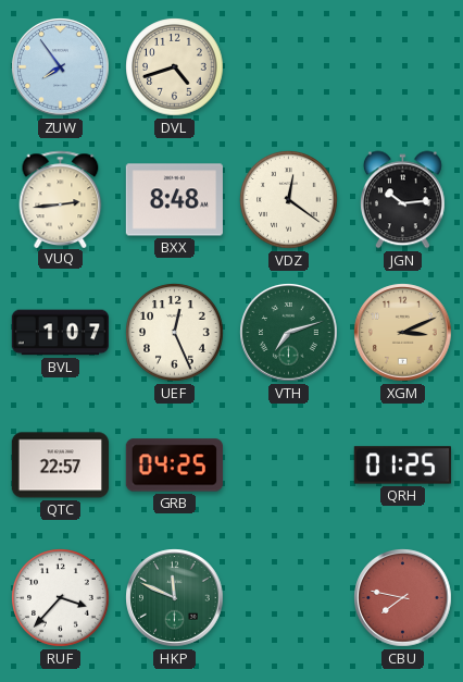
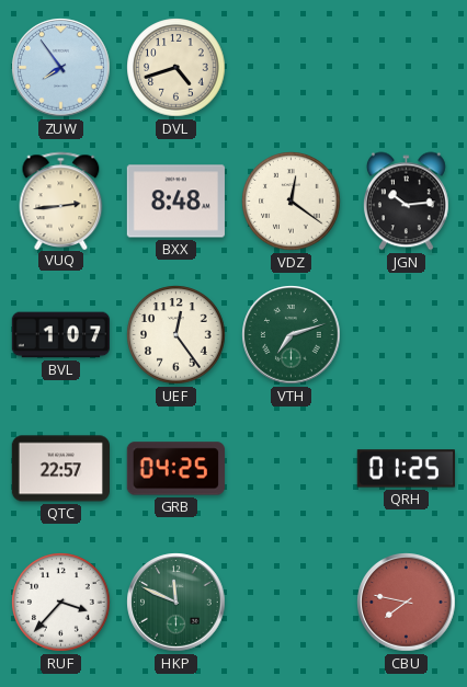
UEF: 12:26 -> 12:24
XGM: 3:11 -> none
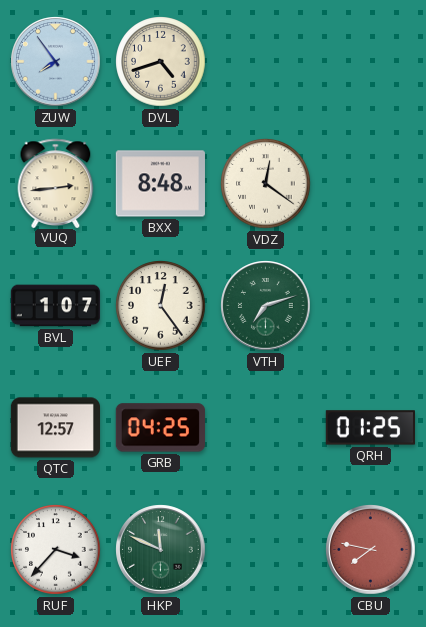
JGN: 10:14 -> none
QTC: 22:57 -> 12:57
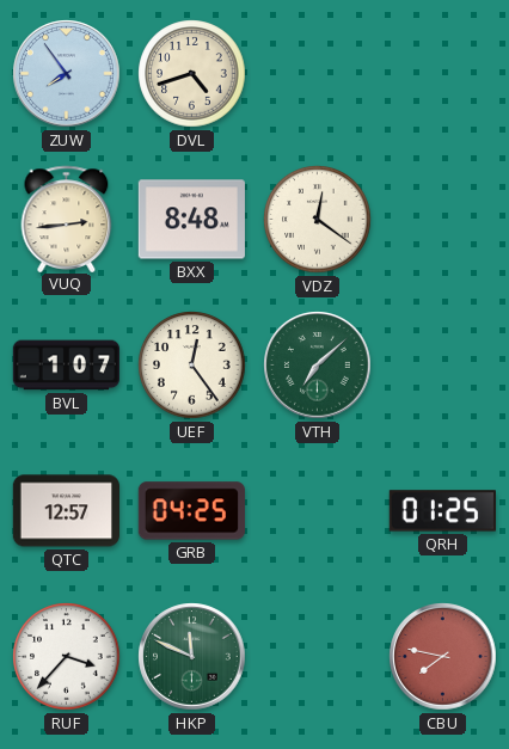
VTH: 7:12 -> 7:08
